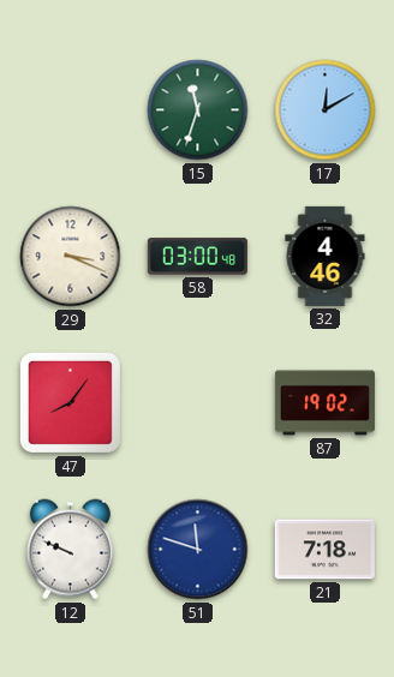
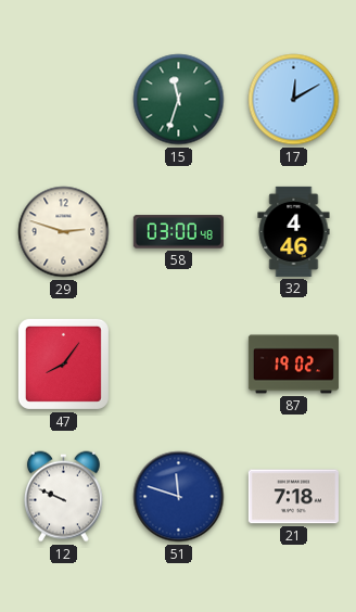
29: 3:19 -> 2:48
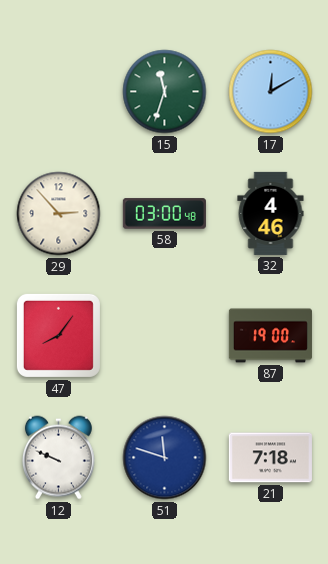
29: 2:48 -> 2:53
87: 19:02 -> 19:00
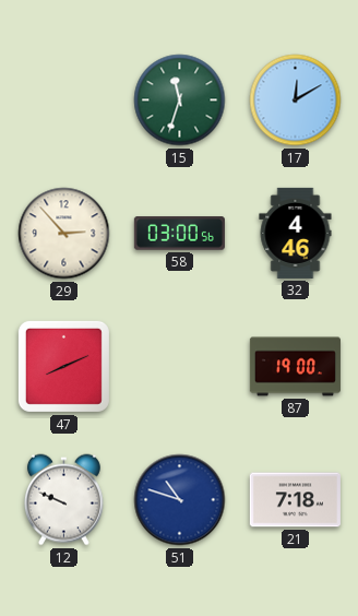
58: 03:00:48 -> 03:00:56
47: 8:06 -> 8:11
51: 11:48 -> 10:48
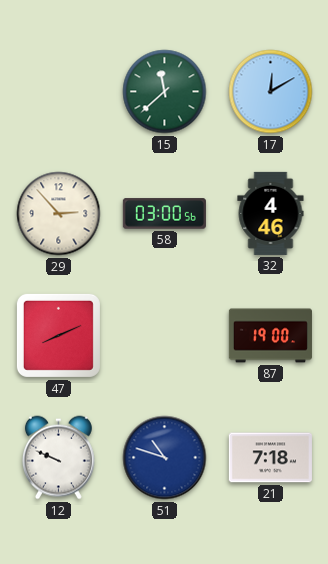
15: 11:33 -> 11:38
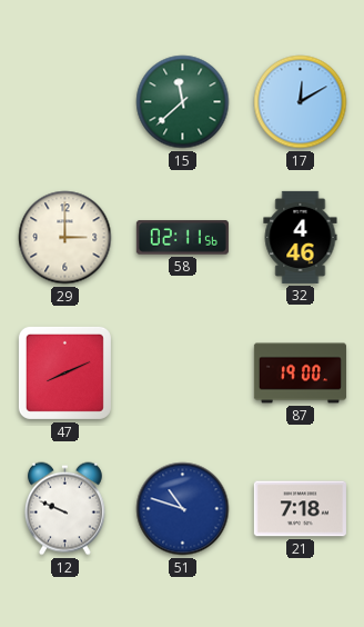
29: 2:53 -> 3:00
58: 03:00 -> 02:11
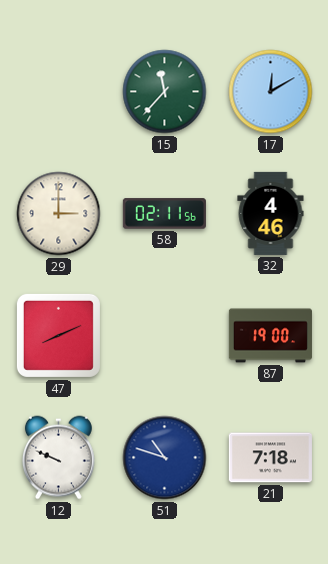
15: 11:38 -> 11:37
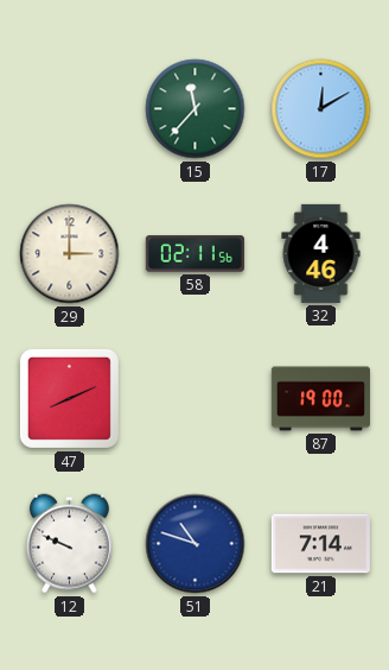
21: 7:18 -> 7:14
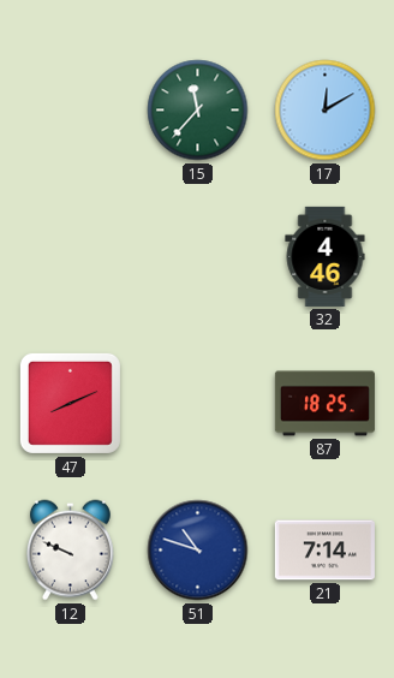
29: 3:00 -> none
58: 02:11 -> none
87: 19:00 -> 18:25
